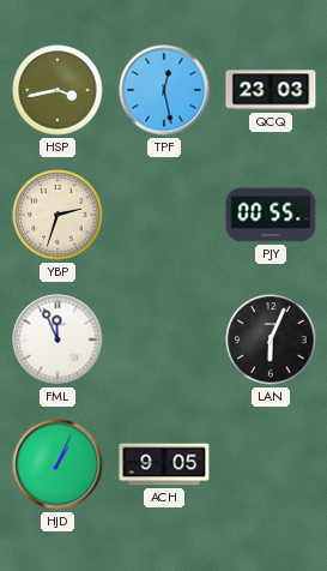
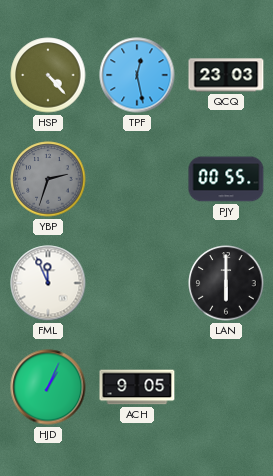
HSP: 3:43 -> 4:23
YBP dial: cream -> grey
LAN: 6:04 -> 6:00
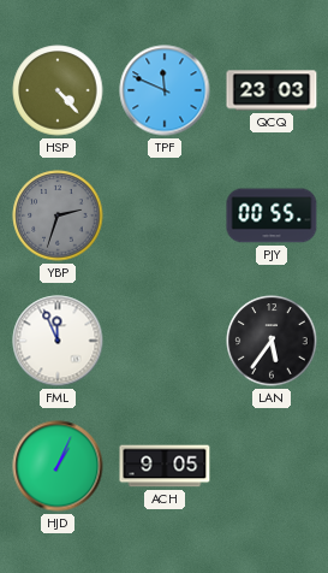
TPF: 12:28 -> 11:49
LAN: 6:00 -> 5:36
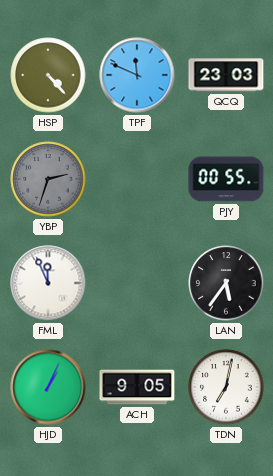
TDN: none -> 7:02
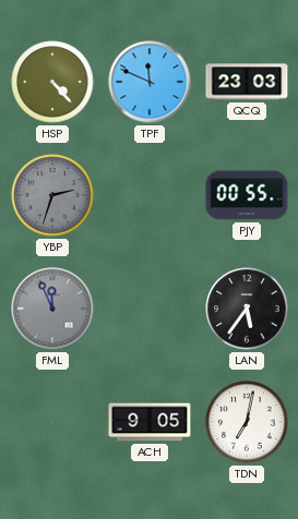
FML dial: white -> grey
HJD: 1:04 -> none
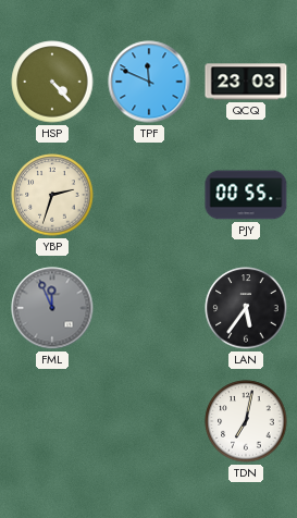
YBP dial: grey -> cream
ACH: 9:05 -> none
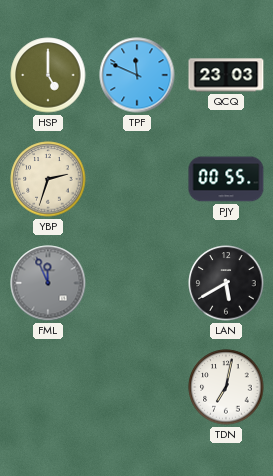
HSP: 4:23 -> 5:00
LAN: 5:36 -> 5:40
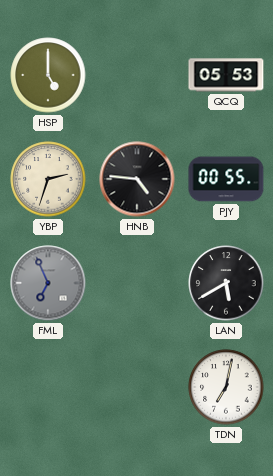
TPF: 11:49 -> none
QCQ: 23:03 -> 05:53
HNB: none -> 4:46
FML: 11:56 -> 6:56
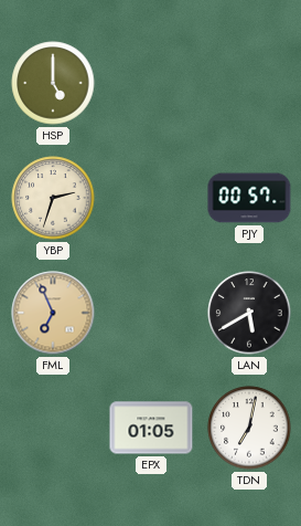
QCQ: 05:53 -> none
HNB: 4:46 -> none
PJY: 00:55 -> 00:57
FML dial: grey -> champagne
EPX: none -> 01:05
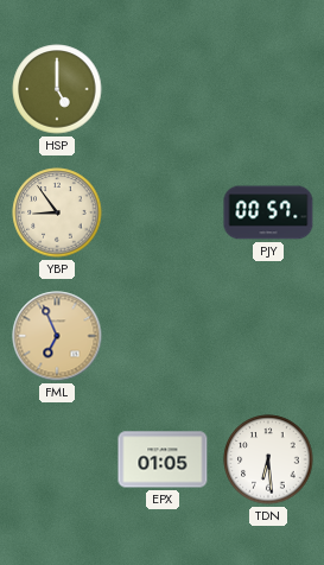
YBP: 2:33 -> 8:54
LAN: 5:40 -> none
TDN: 7:02 -> 6:29
